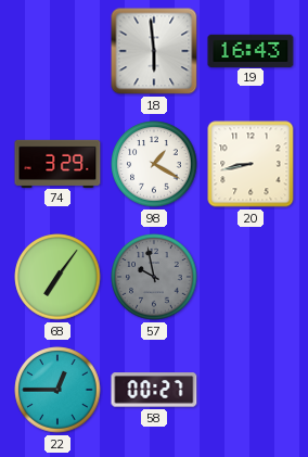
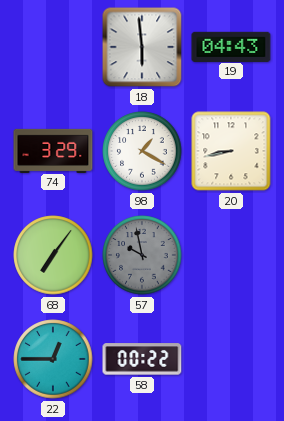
19: 16:43 -> 04:43
58: 00:27 -> 00:22
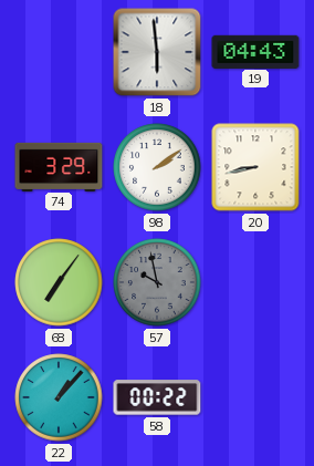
98: 1:20 -> 2:09
22: 12:45 -> 1:07
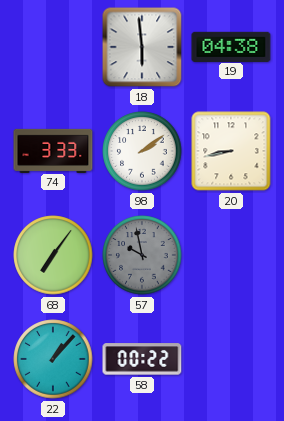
19: 04:43 -> 04:38
74: 3:29 -> 3:33
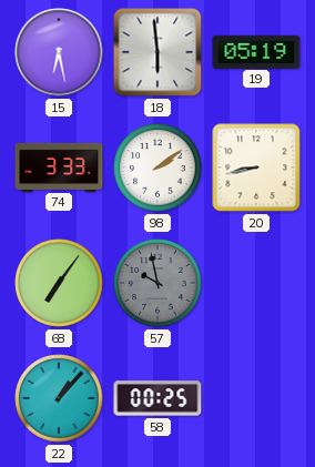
15: none -> 6:28
19: 04:38 -> 05:19
58: 00:22 -> 00:25
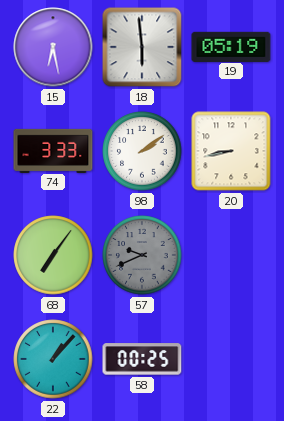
57: 9:58 -> 9:41
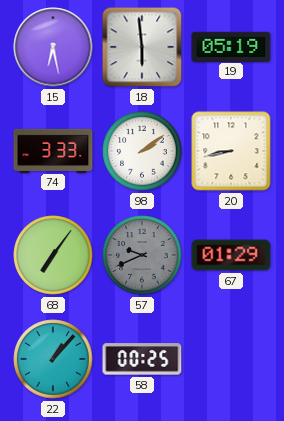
67: none -> 01:29
